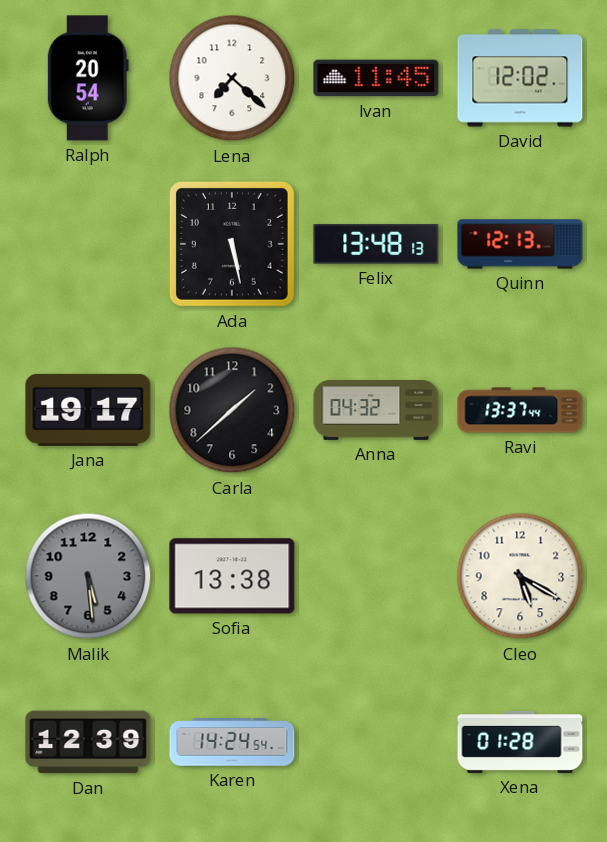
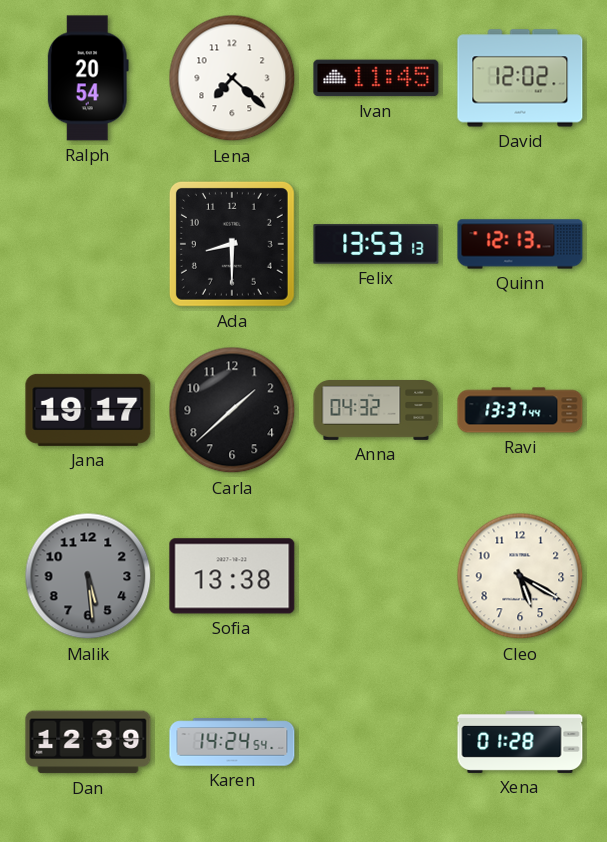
Ada: 5:28 -> 8:30
Felix: 13:48 -> 13:53
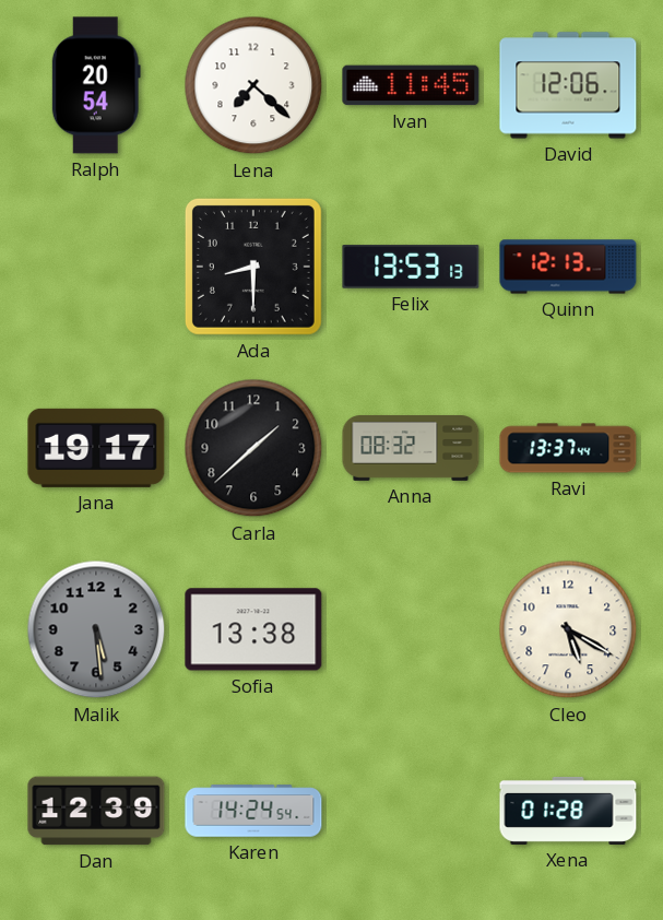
David: 12:02 -> 12:06
Anna: 04:32 -> 08:32
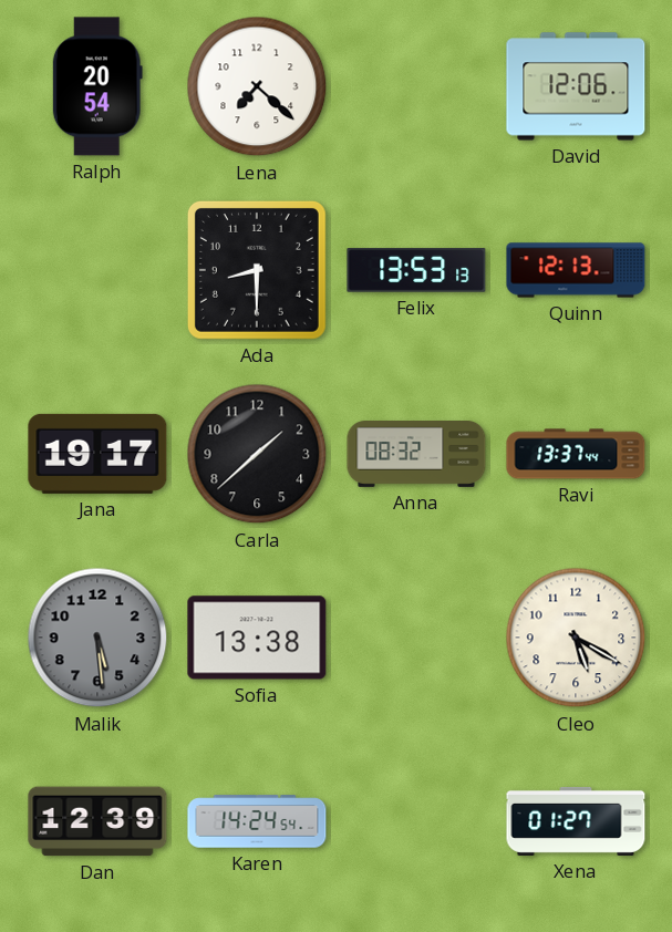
Ivan: 11:45 -> none
Xena: 01:28 -> 01:27
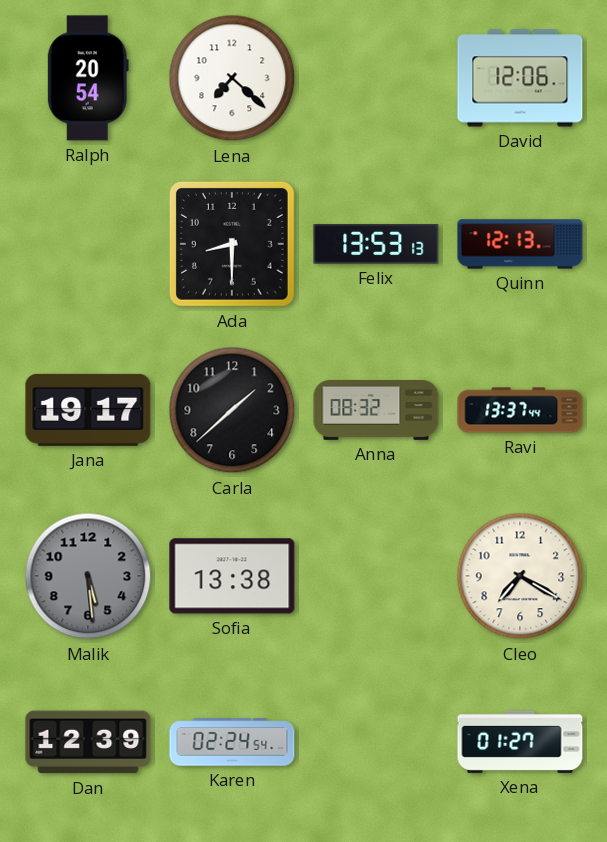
Cleo: 5:20 -> 7:20
Karen: 14:24 -> 02:24
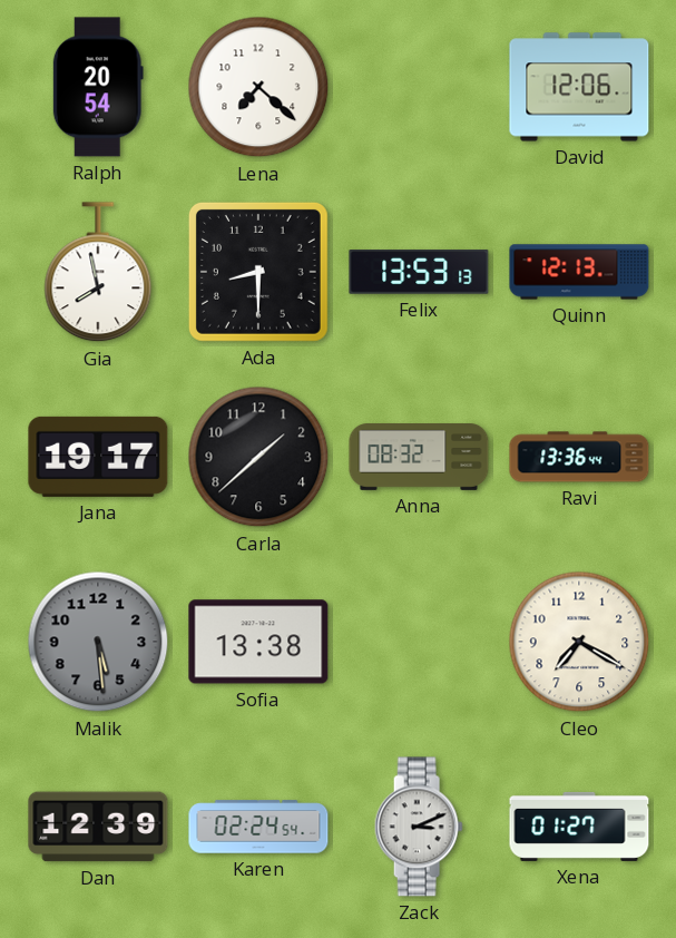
Gia: none -> 7:58
Ravi: 13:37 -> 13:36
Zack: none -> 3:11
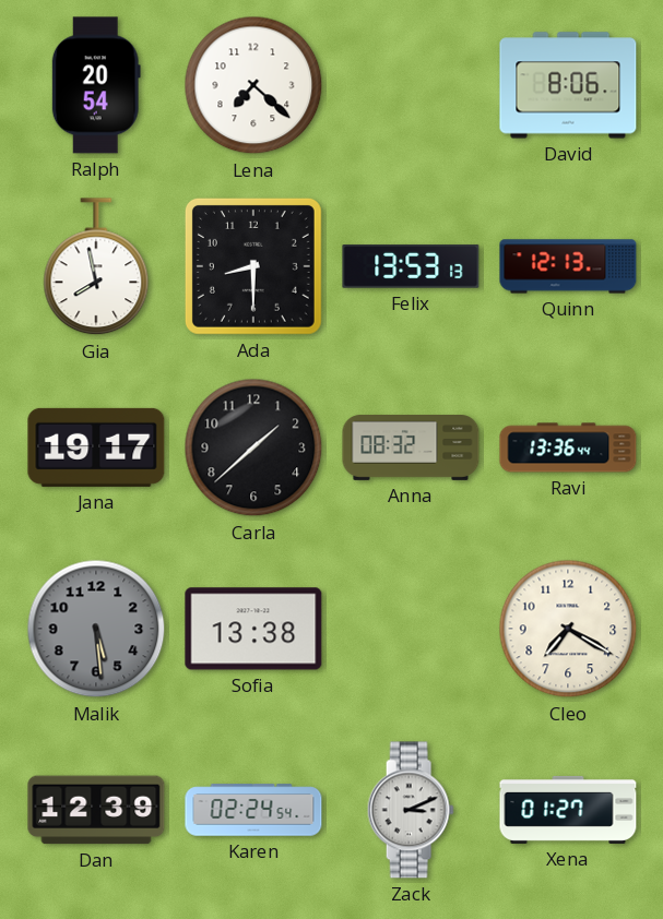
David: 12:06 -> 8:06
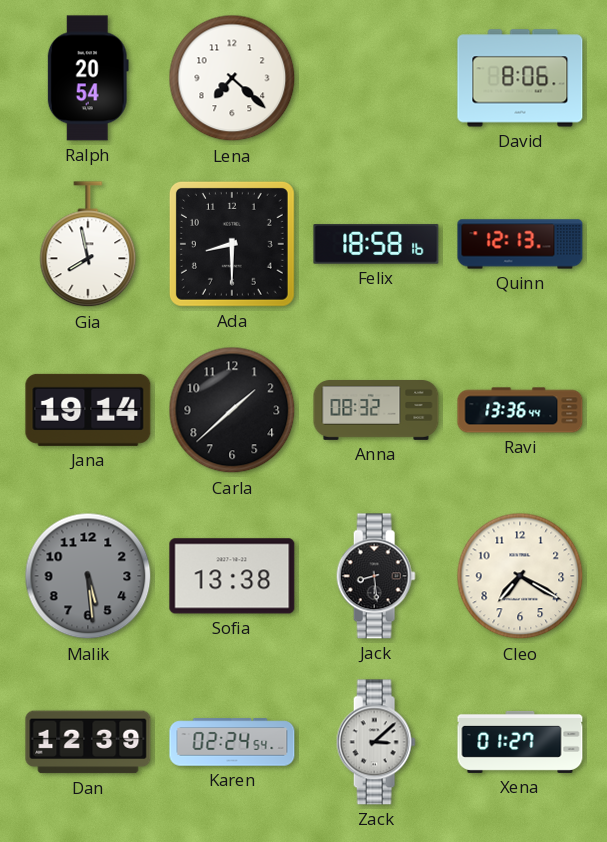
Felix: 13:53 -> 18:58
Jana: 19:17 -> 19:14
Jack: none -> 8:29
Zack: 3:11 -> 3:08
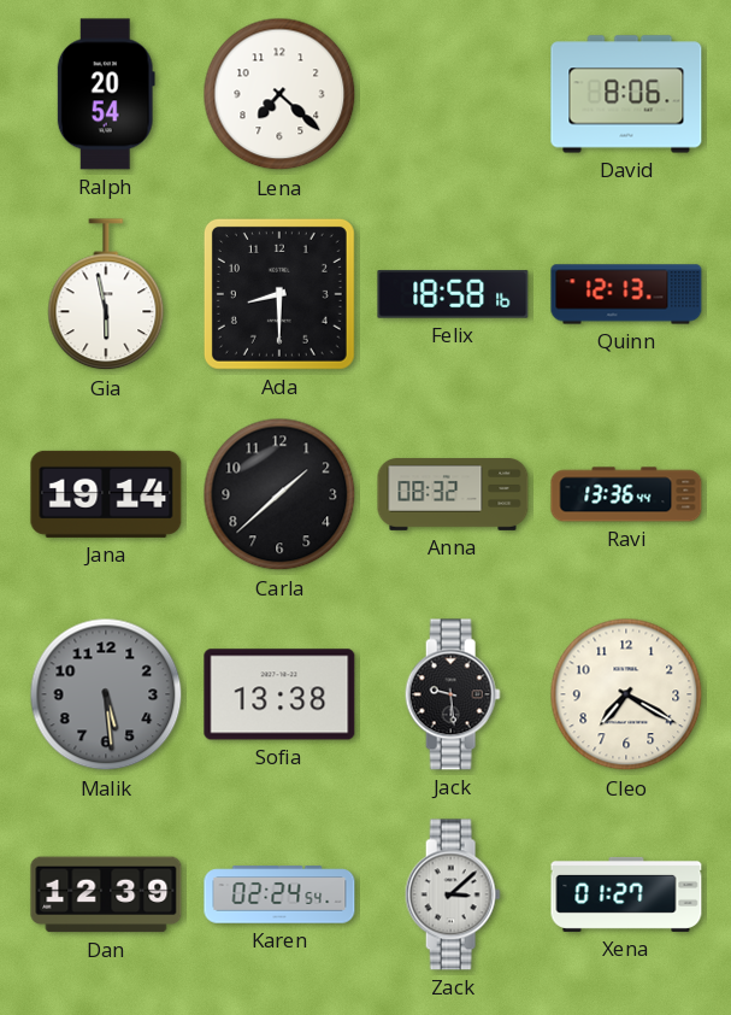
Gia: 7:58 -> 5:58
Jack: 8:29 -> 9:29
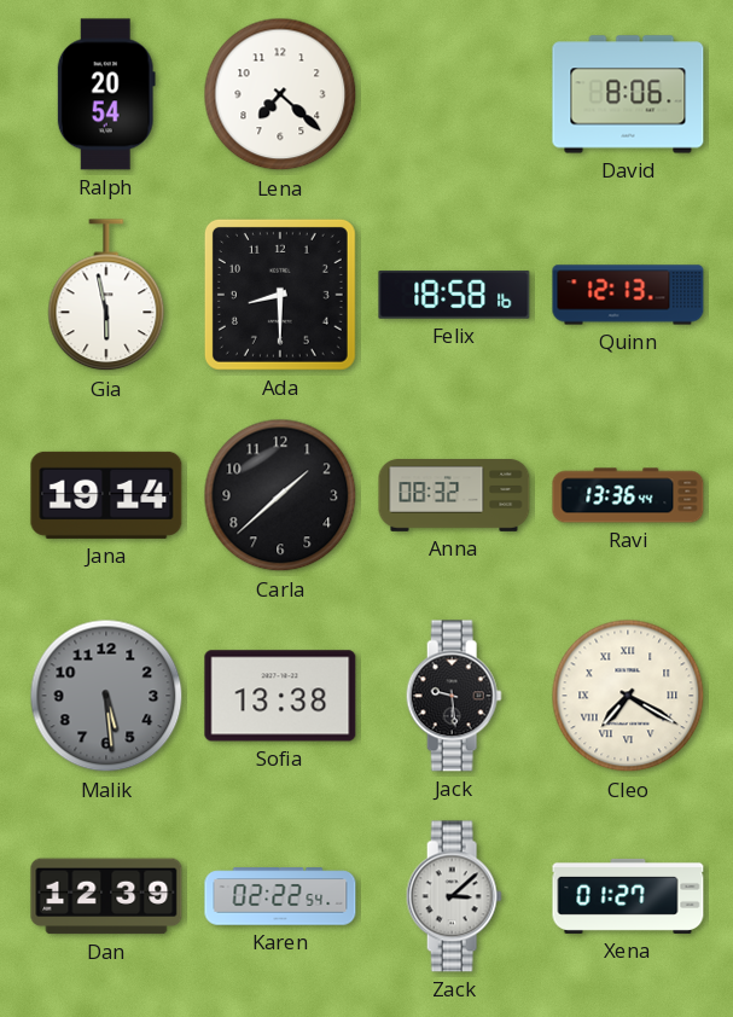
Cleo numerals: Arabic -> Roman
Karen: 02:24 -> 02:22
